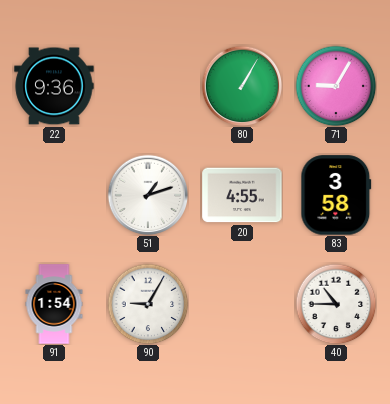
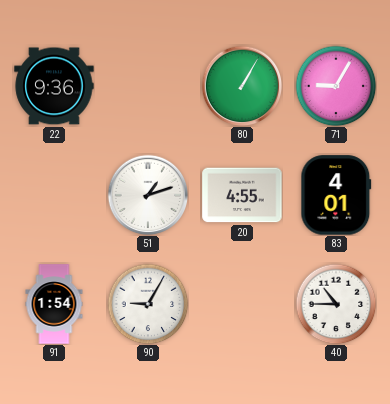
83: 3:58 -> 4:01
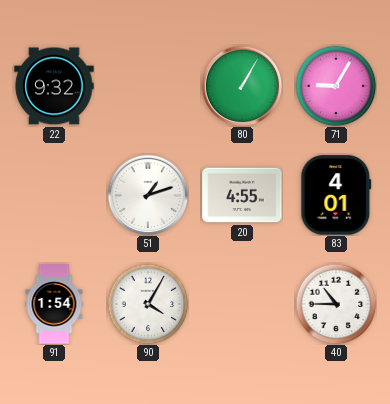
22: 9:36 -> 9:32
90: 9:05 -> 4:05
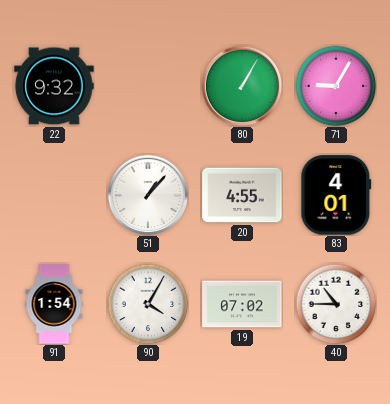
51: 1:12 -> 1:07
19: none -> 07:02
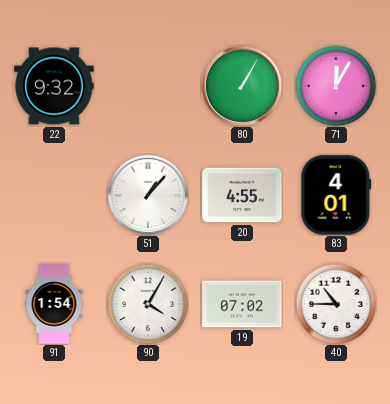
71: 9:05 -> 12:05
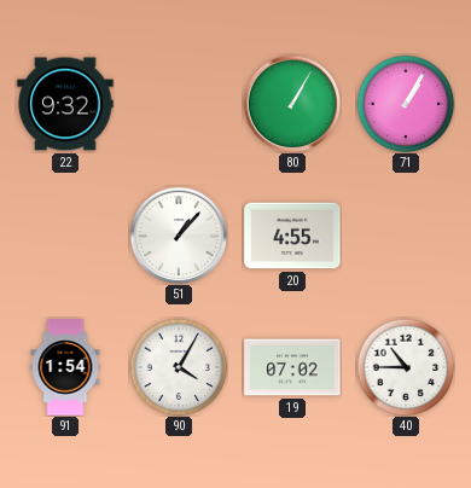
71: 12:05 -> 1:05
83: 4:01 -> none
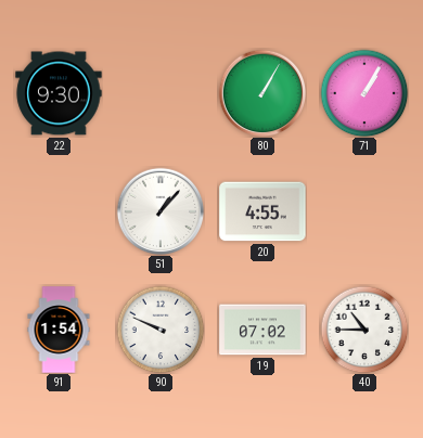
22: 9:32 -> 9:30
90: 4:05 -> 9:49
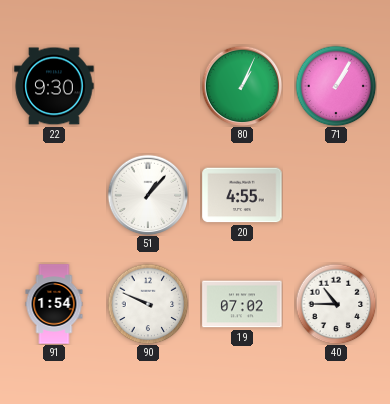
80: 1:05 -> 1:04
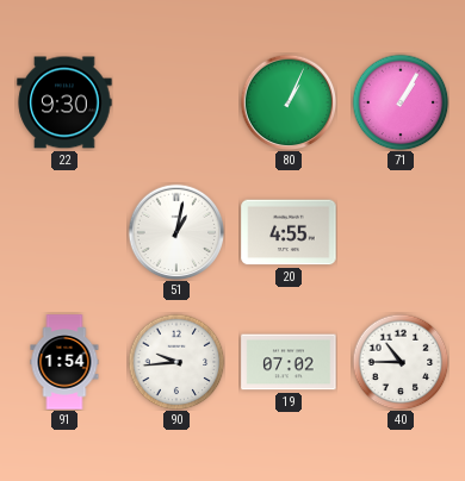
51: 1:07 -> 1:02
90: 9:49 -> 9:44
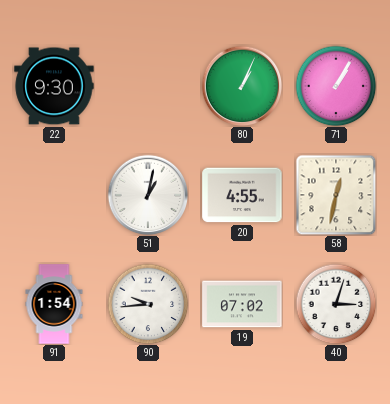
58: none -> 12:32
40: 10:45 -> 3:03
